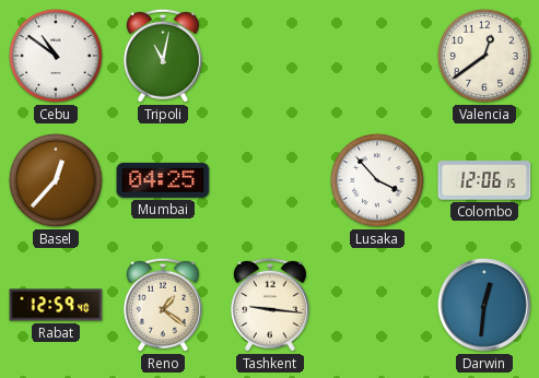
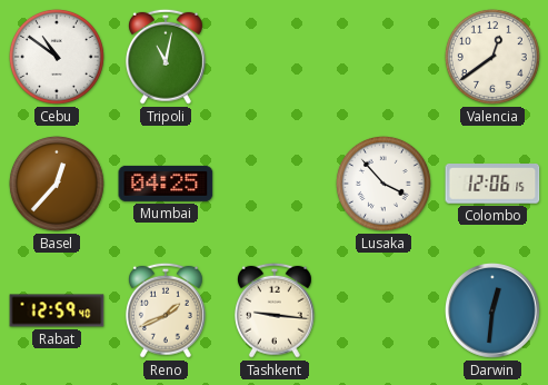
Reno: 1:21 -> 1:41
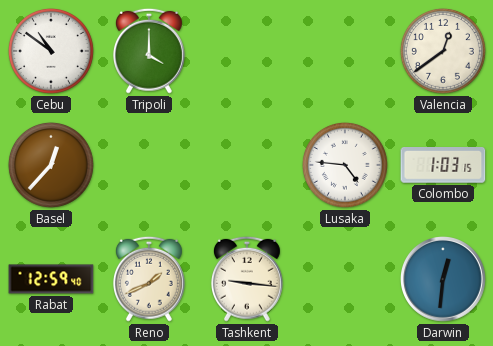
Tripoli: 11:02 -> 4:00
Mumbai: 04:25 -> none
Lusaka: 3:53 -> 4:46
Colombo: 12:06 -> 1:03
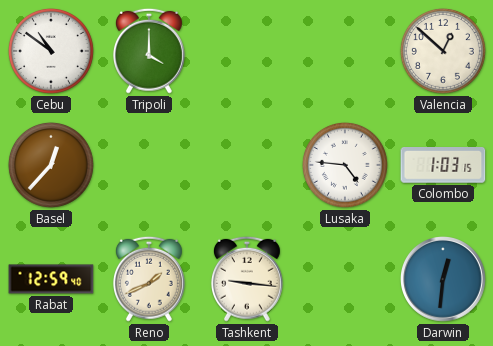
Valencia: 12:39 -> 12:52
